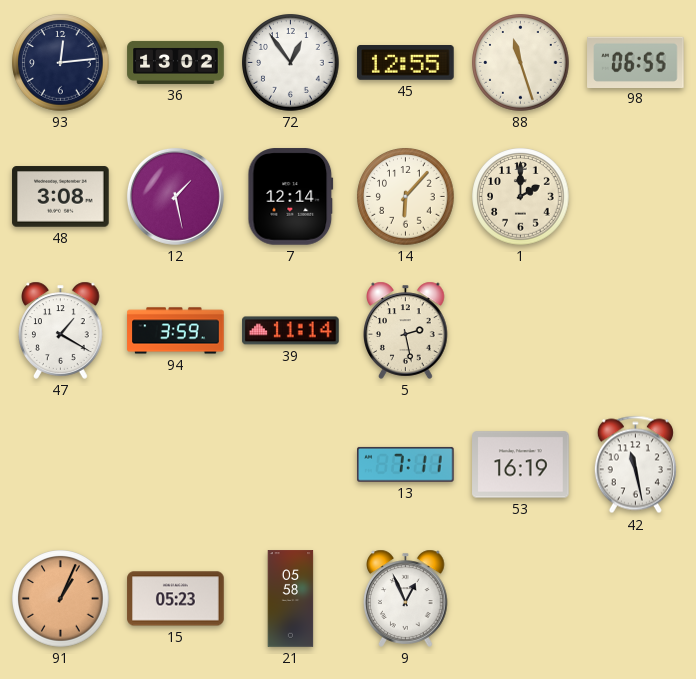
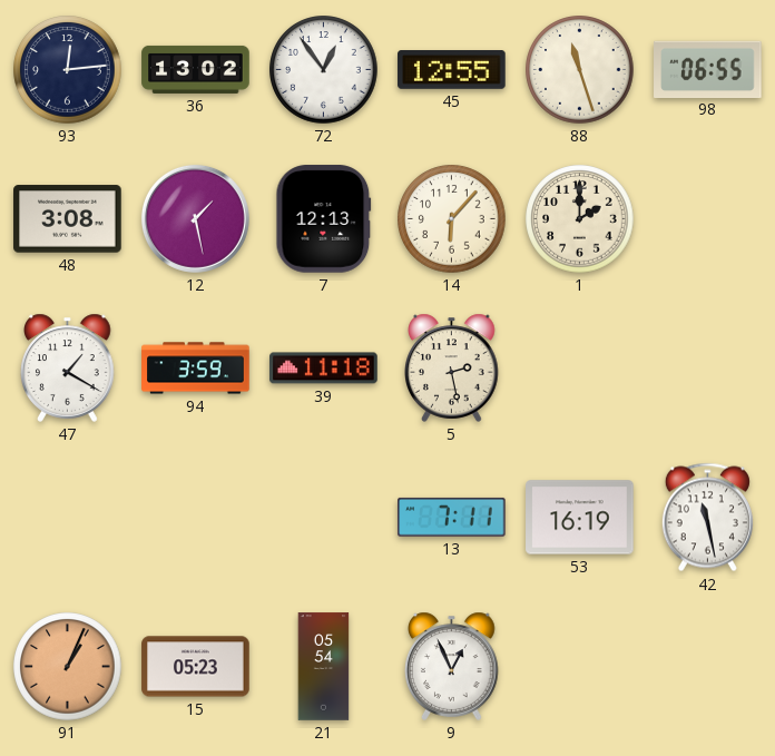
7: 12:14 -> 12:13
39: 11:14 -> 11:18
21: 05:58 -> 05:54
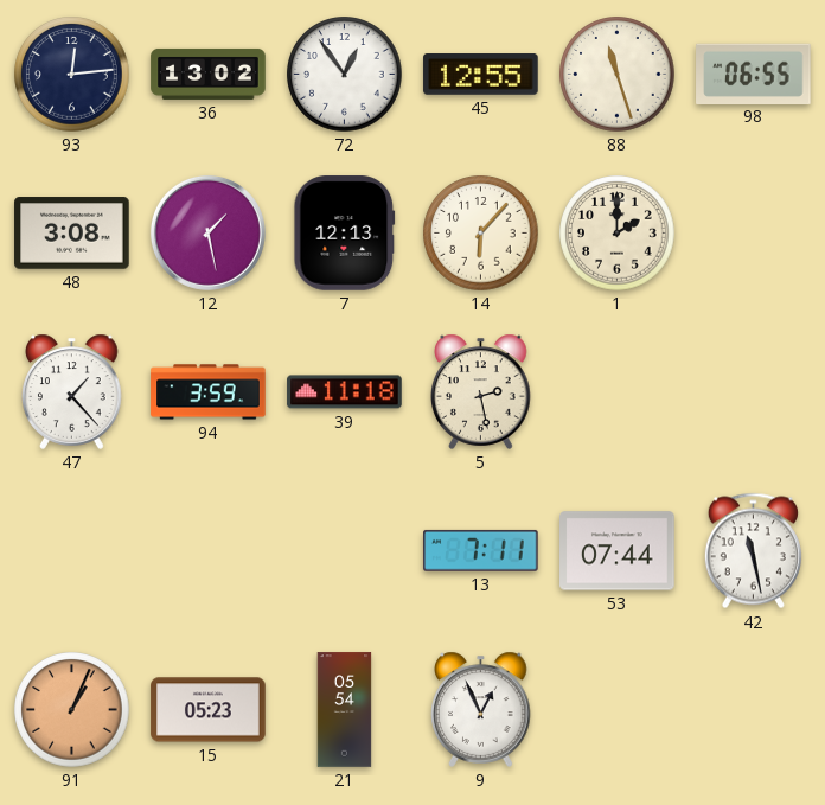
47: 1:20 -> 1:23
53: 16:19 -> 07:44
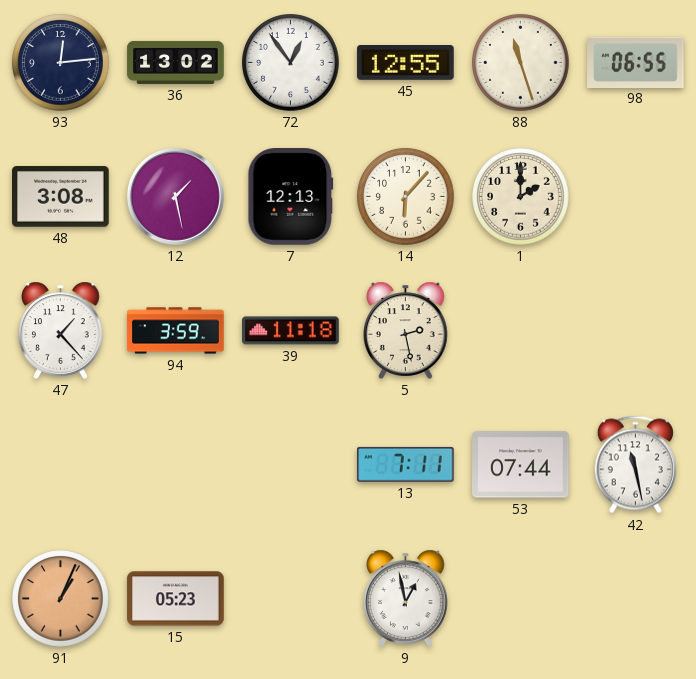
21: 05:54 -> none
9: 12:56 -> 12:58
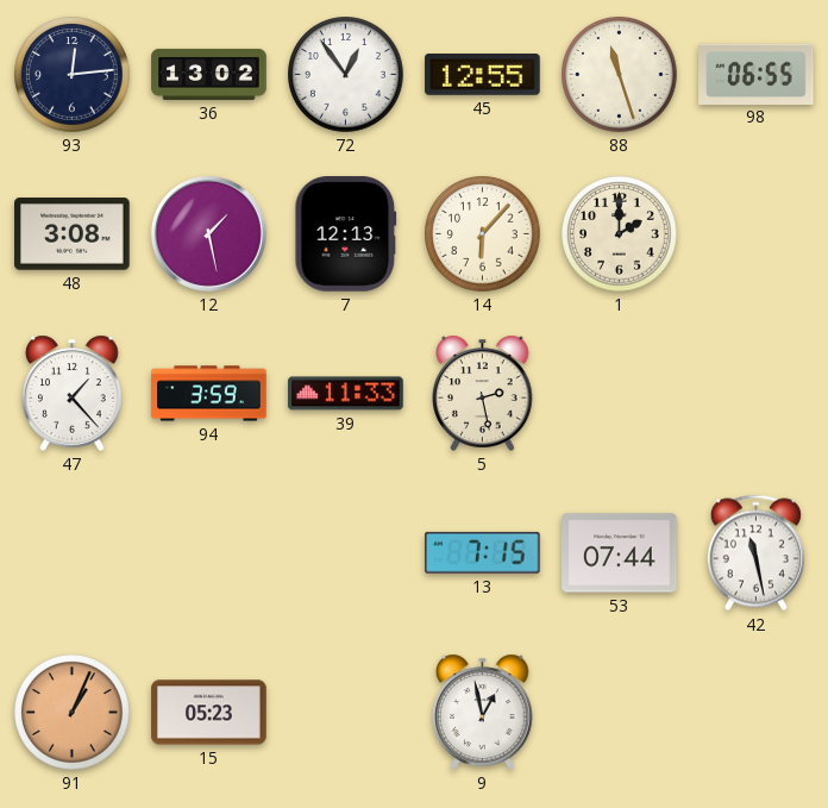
39: 11:18 -> 11:33
13: 7:11 -> 7:15
